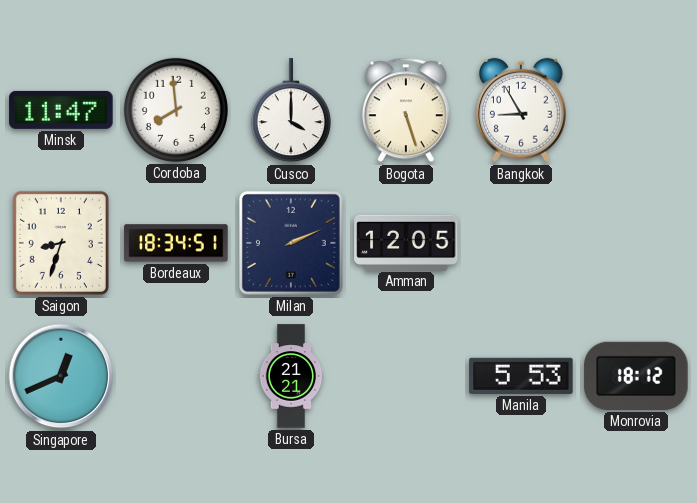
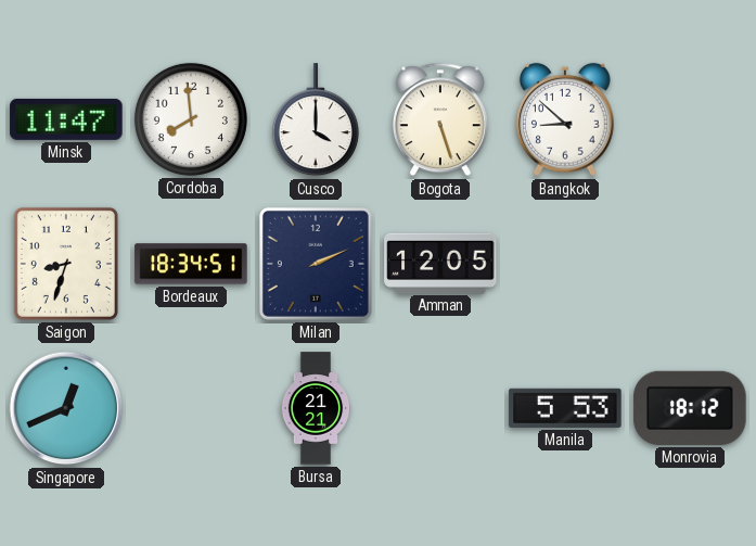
Bangkok: 8:55 -> 8:52
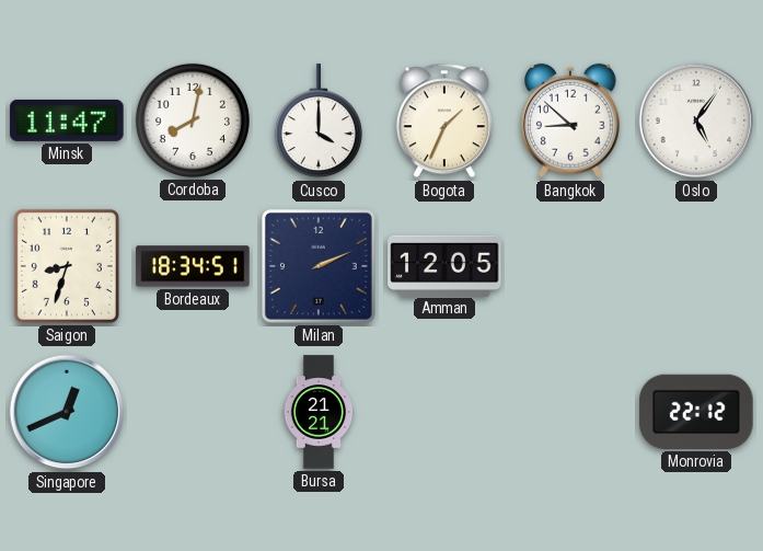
Cordoba: 7:59 -> 8:02
Bogota: 5:27 -> 1:34
Oslo: none -> 5:06
Manila: 5:53 -> none
Monrovia: 18:12 -> 22:12
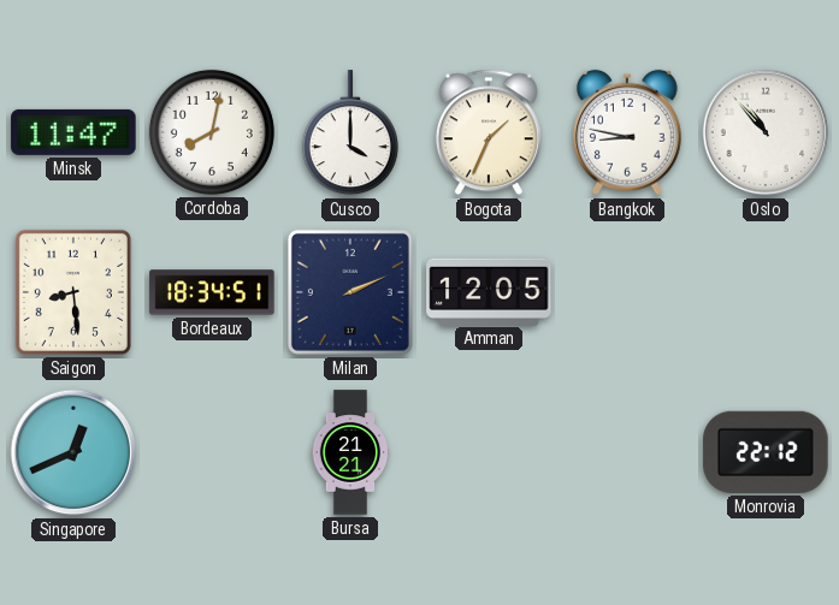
Bangkok: 8:52 -> 8:47
Oslo: 5:06 -> 10:53
Saigon: 8:33 -> 8:29
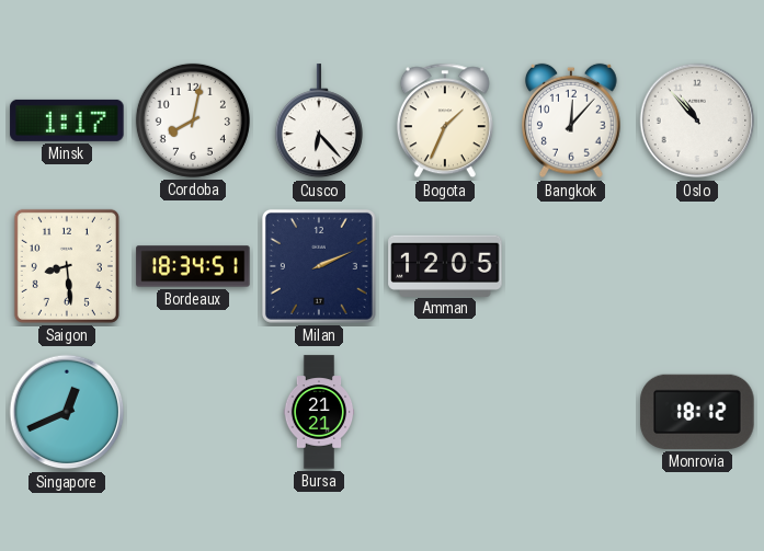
Minsk: 11:47 -> 1:17
Cusco: 4:00 -> 6:23
Bangkok: 8:47 -> 12:07
Monrovia: 22:12 -> 18:12
